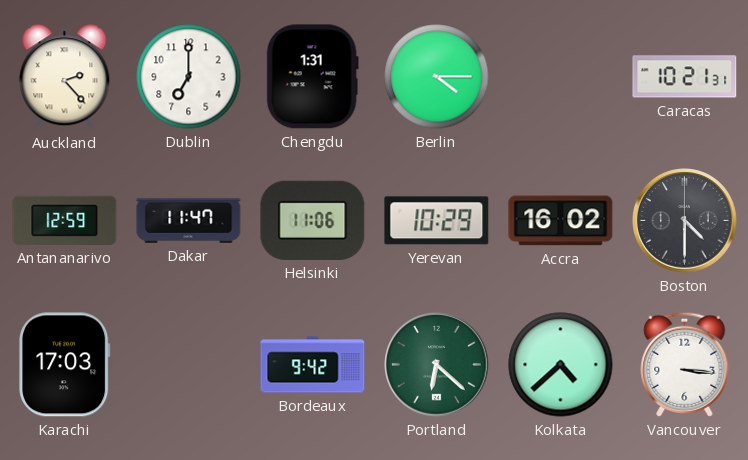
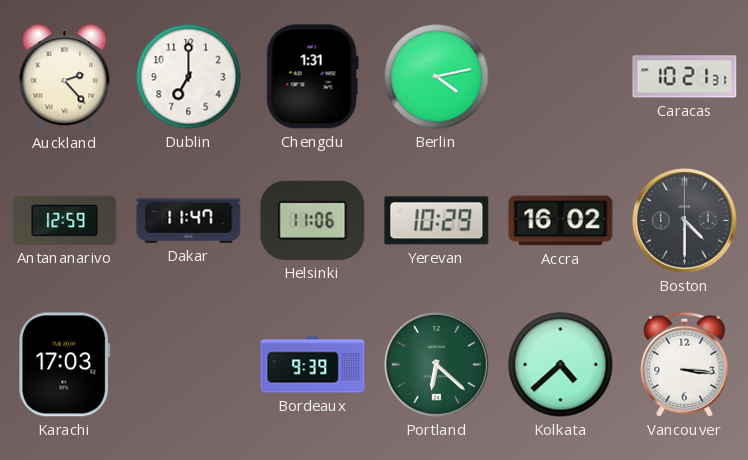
Berlin: 4:15 -> 4:13
Bordeaux: 9:42 -> 9:39
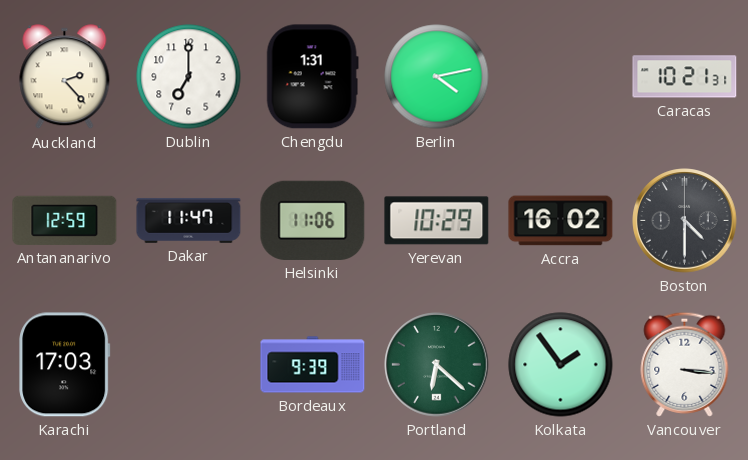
Kolkata: 4:38 -> 1:54
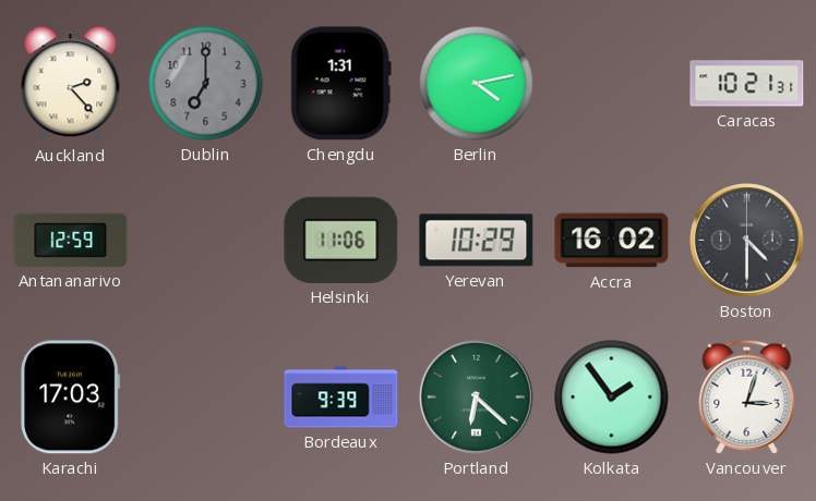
Dublin dial: white -> grey
Dakar: 11:47 -> none
Vancouver: 3:16 -> 3:03
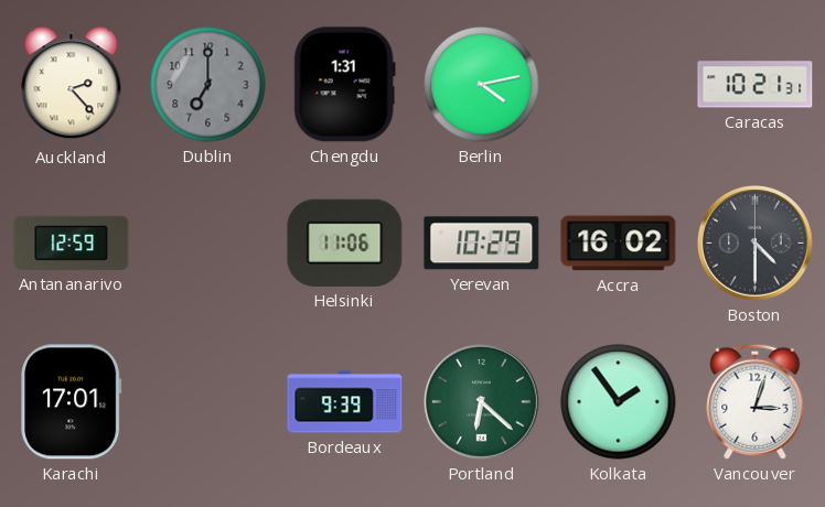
Karachi: 17:03 -> 17:01
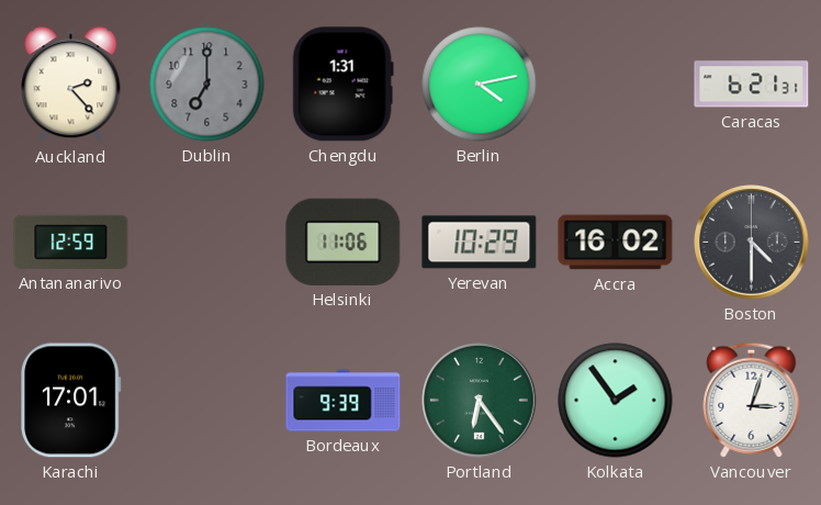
Caracas: 10:21 -> 6:21
Portland: 6:22 -> 6:24
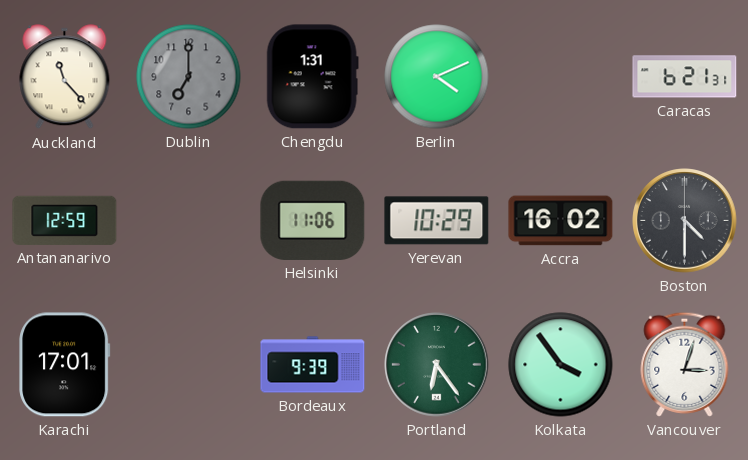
Auckland: 2:23 -> 11:23
Berlin: 4:13 -> 4:11
Kolkata: 1:54 -> 3:54
